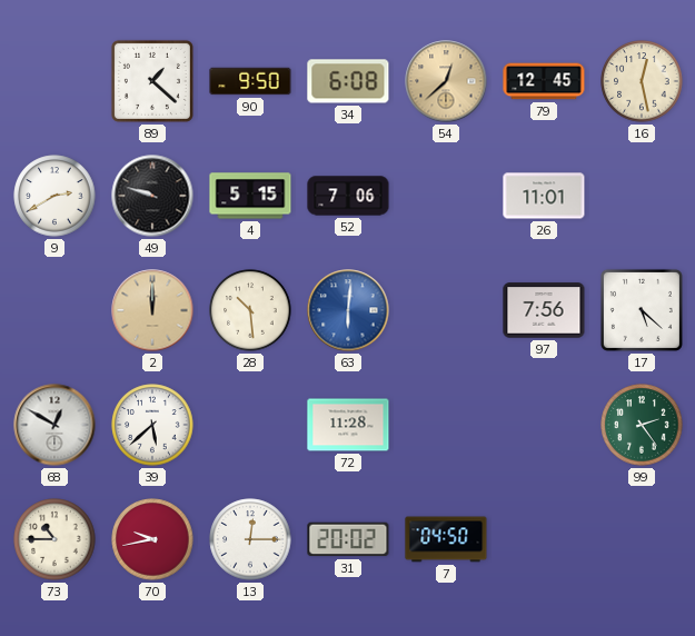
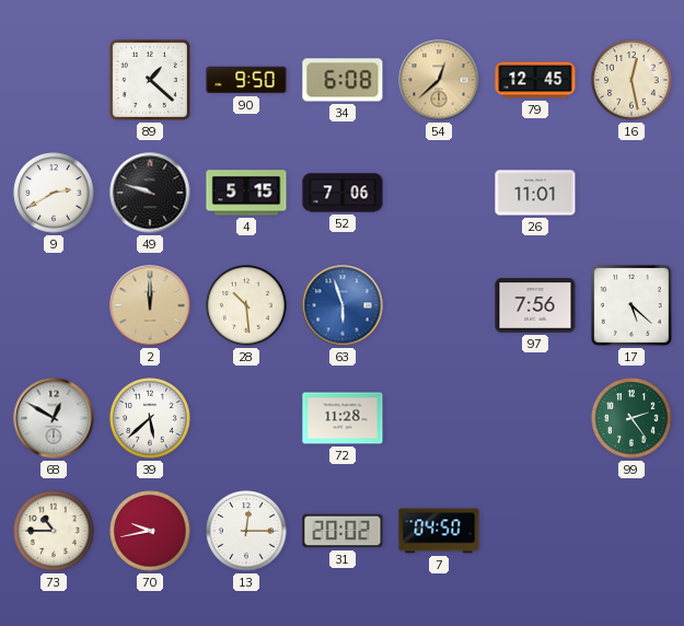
63: 6:01 -> 5:57
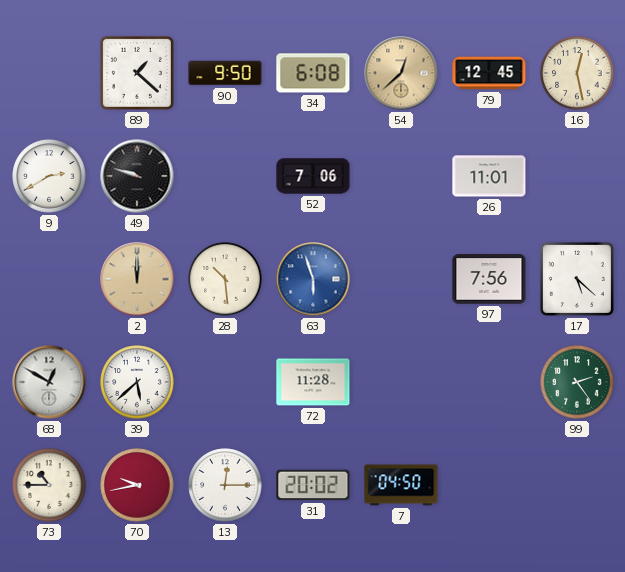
4: 5:15 -> none
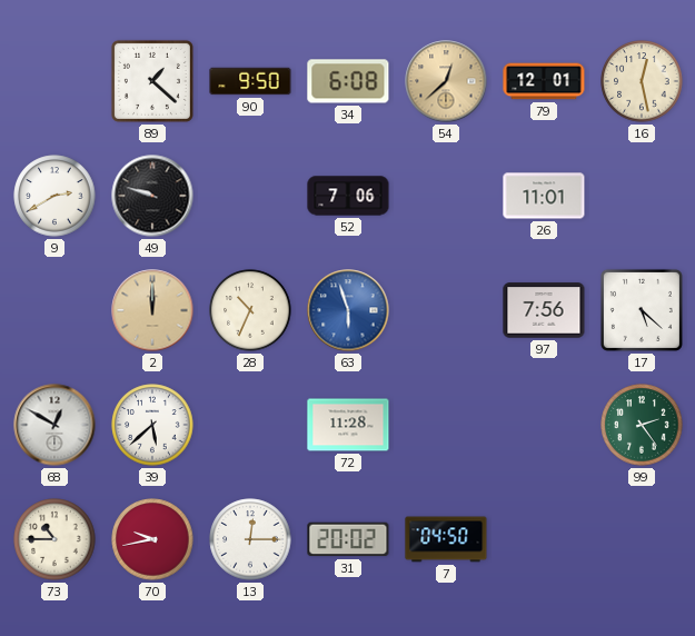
79: 12:45 -> 12:01
28: 10:29 -> 10:34
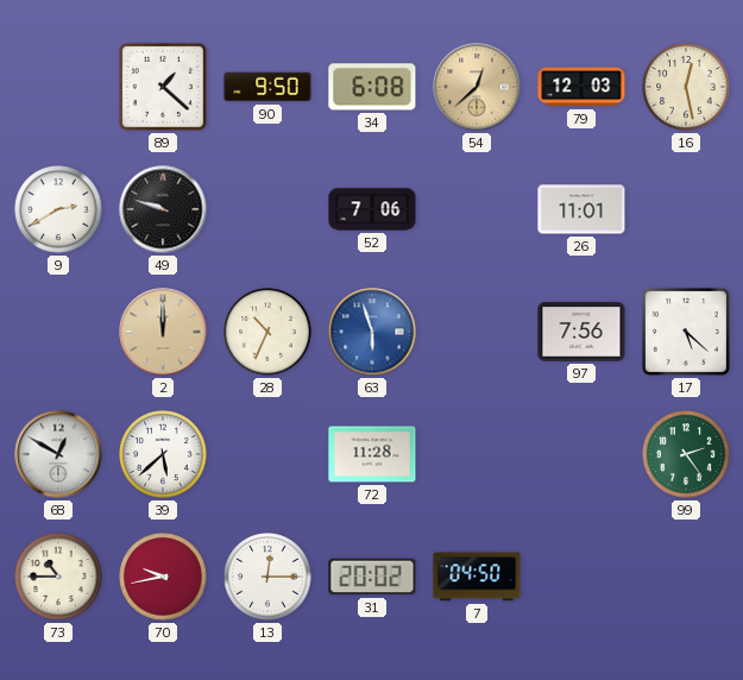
79: 12:01 -> 12:03
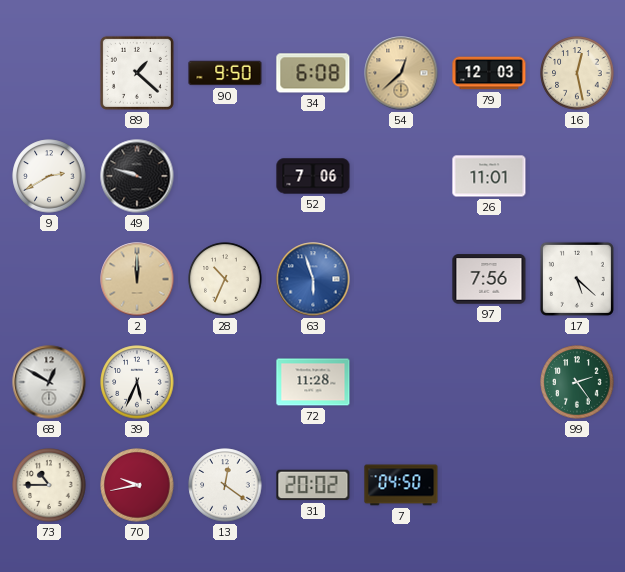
39: 5:38 -> 5:34
13: 12:15 -> 12:21
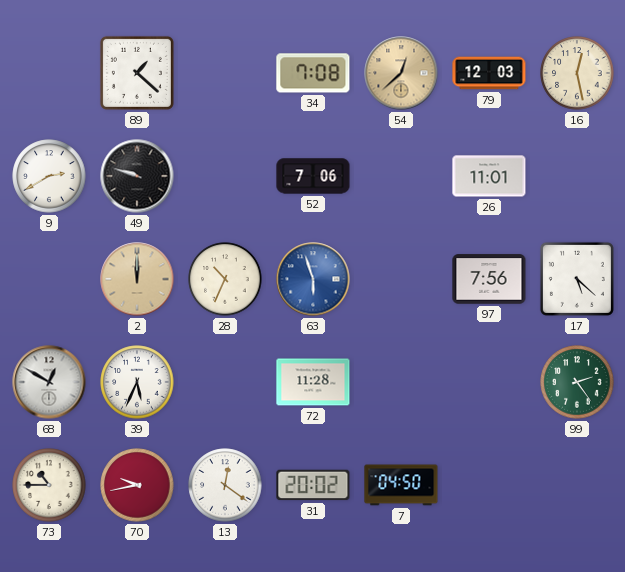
90: 9:50 -> none
34: 6:08 -> 7:08
